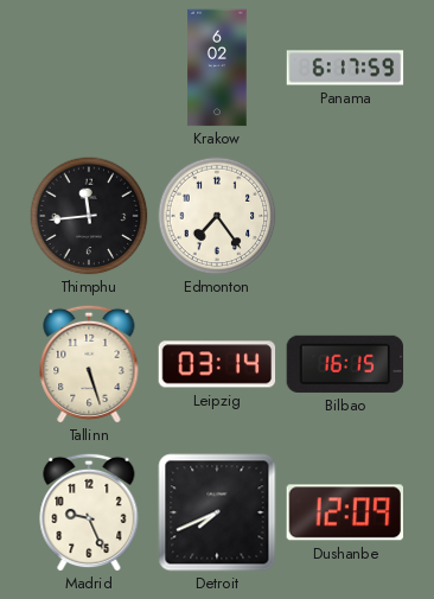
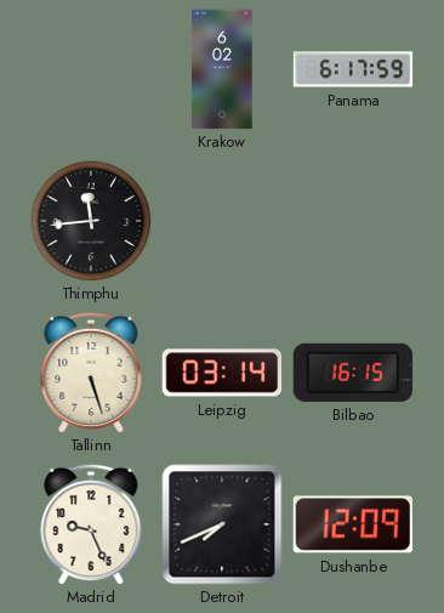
Edmonton: 7:24 -> none
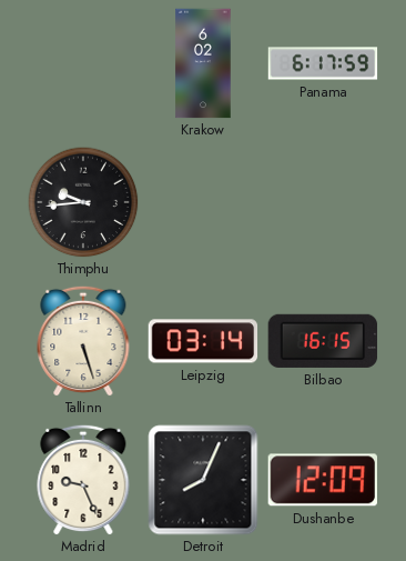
Thimphu: 11:44 -> 9:44
Detroit: 7:41 -> 8:04
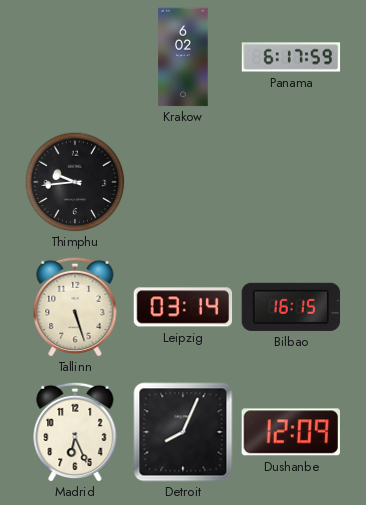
Madrid: 9:26 -> 6:26
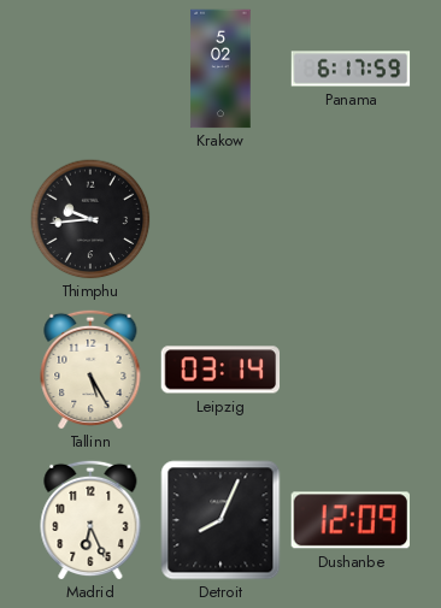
Krakow: 6:02 -> 5:02
Tallinn: 5:27 -> 5:25
Bilbao: 16:15 -> none
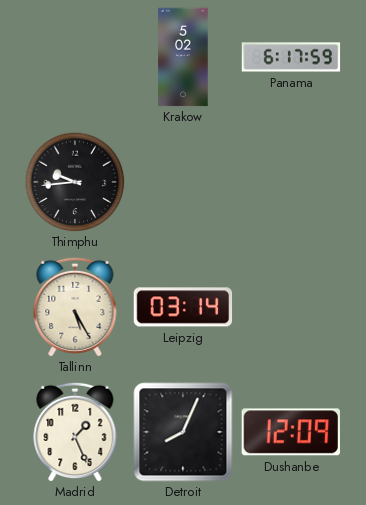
Madrid: 6:26 -> 1:26
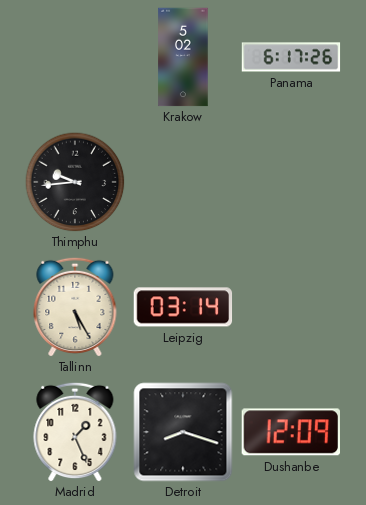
Panama: 6:17:59 -> 6:17:26
Detroit: 8:04 -> 8:18
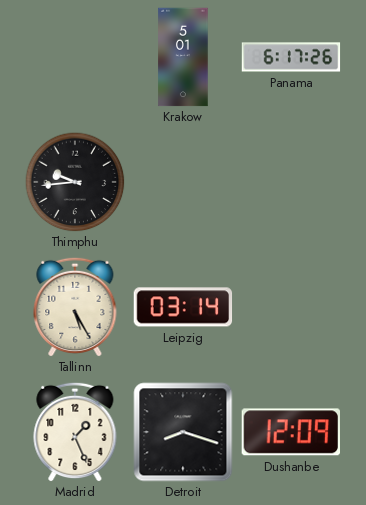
Krakow: 5:02 -> 5:01
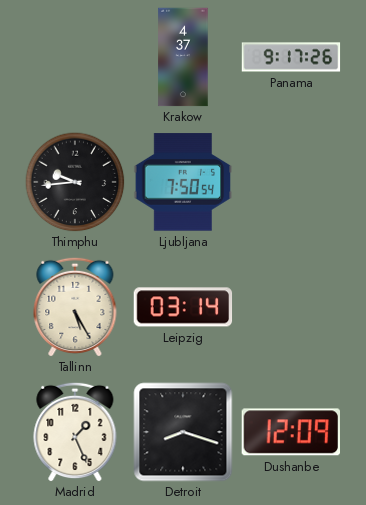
Krakow: 5:01 -> 4:37
Panama: 6:17 -> 9:17
Ljubljana: none -> 7:50
